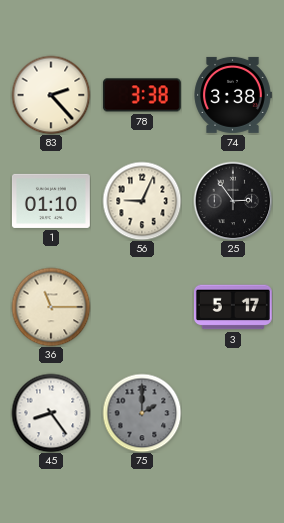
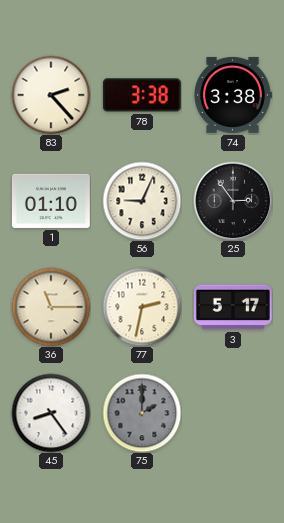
77: none -> 2:32
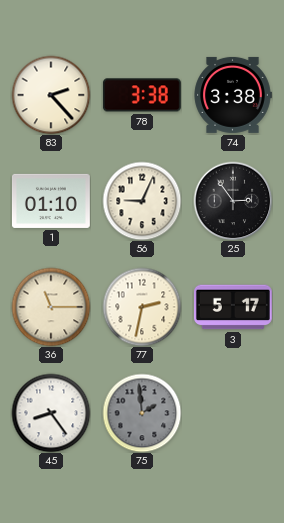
75: 2:00 -> 1:59
